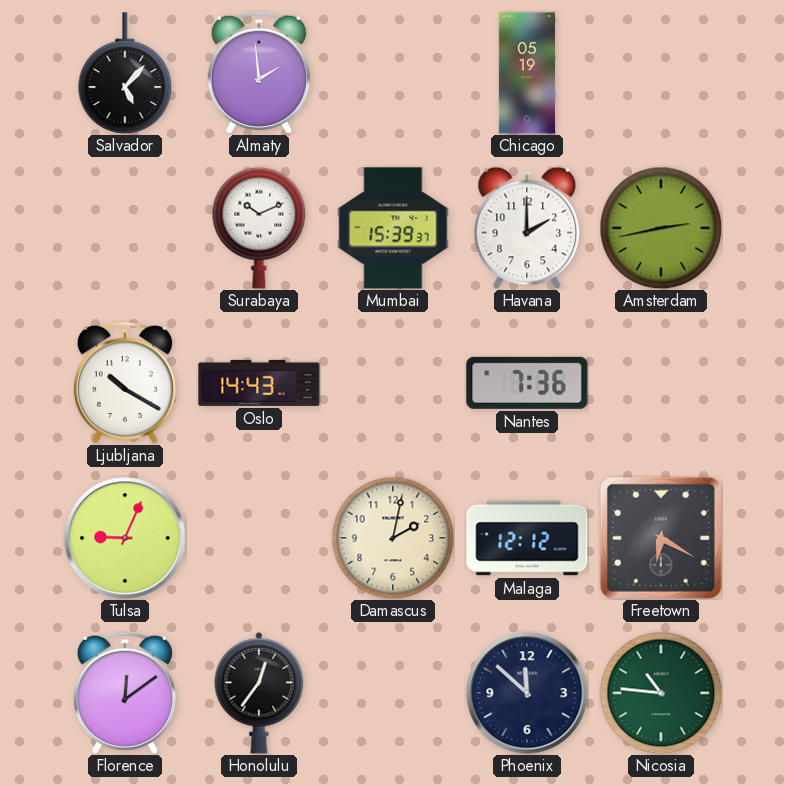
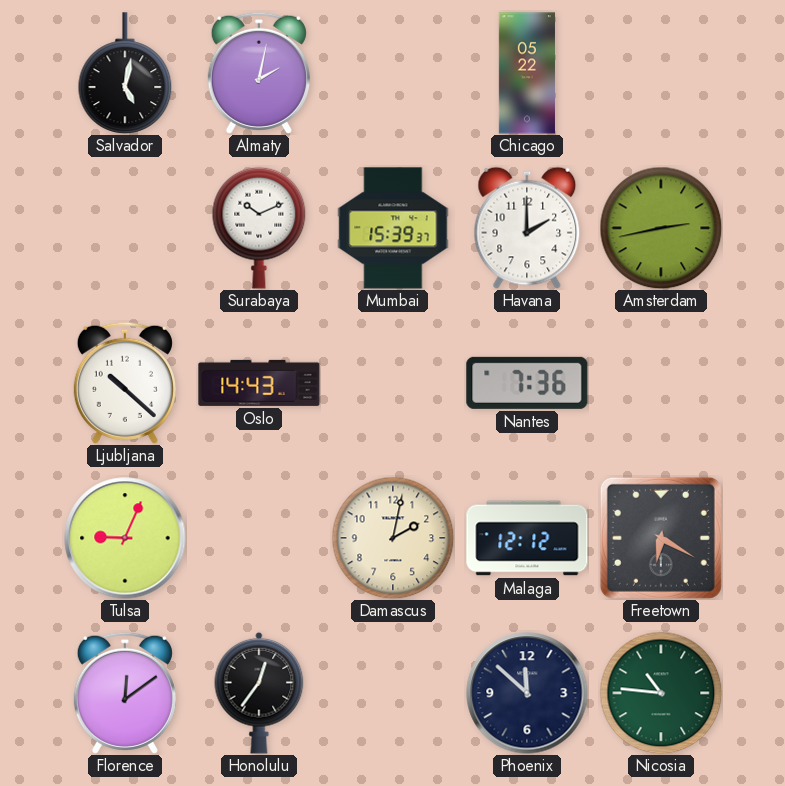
Salvador: 5:07 -> 5:02
Almaty: 1:59 -> 2:02
Chicago: 05:19 -> 05:22
Ljubljana: 10:20 -> 10:22
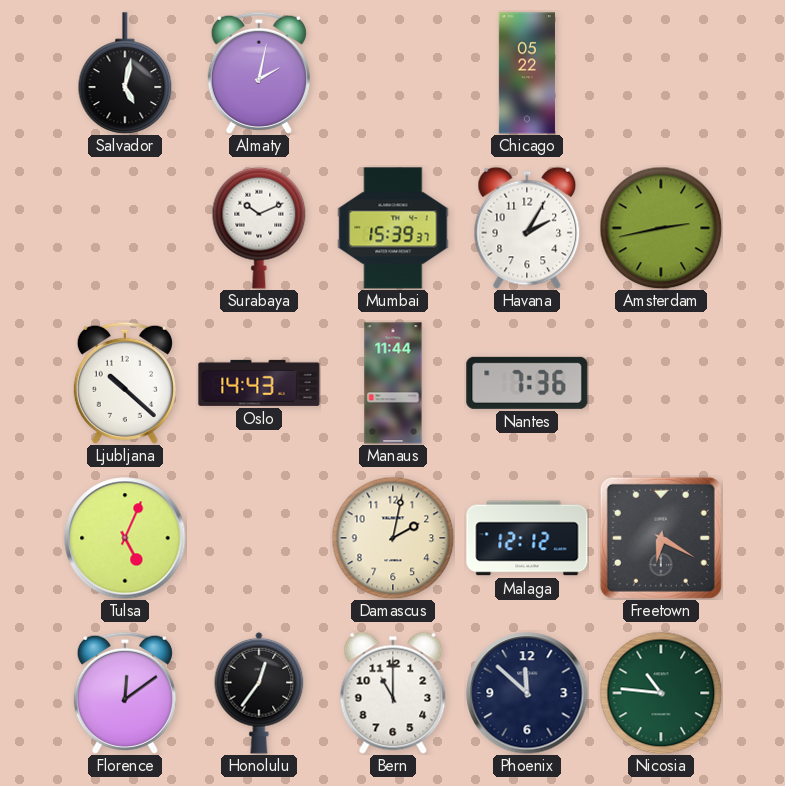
Havana: 2:00 -> 2:05
Manaus: none -> 11:44
Tulsa: 9:04 -> 5:04
Bern: none -> 11:00
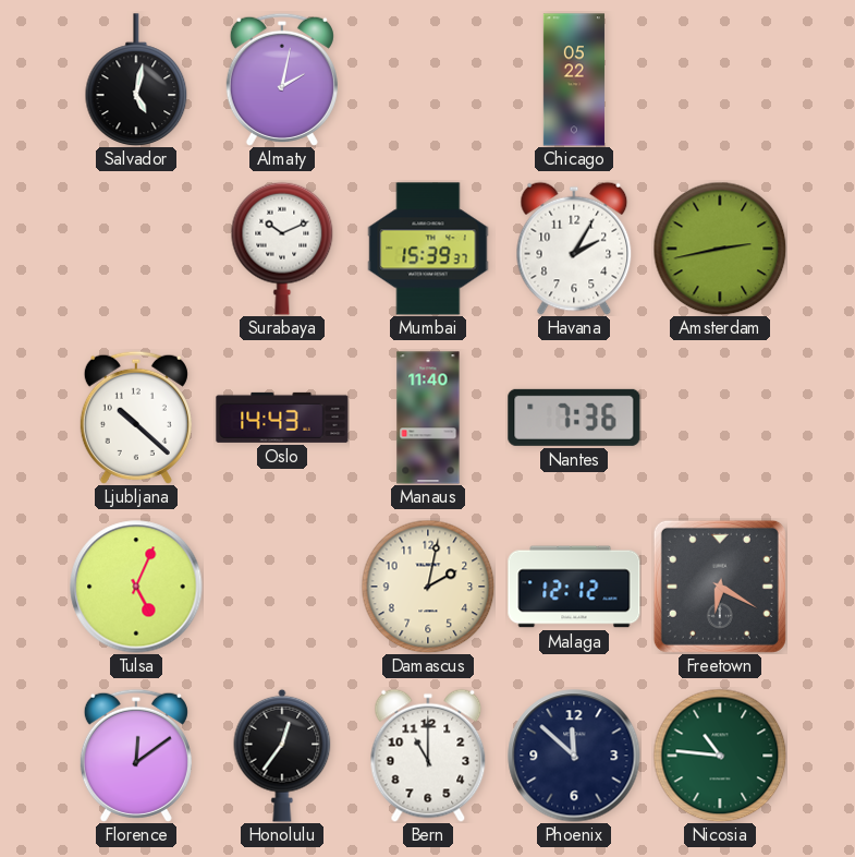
Manaus: 11:44 -> 11:40
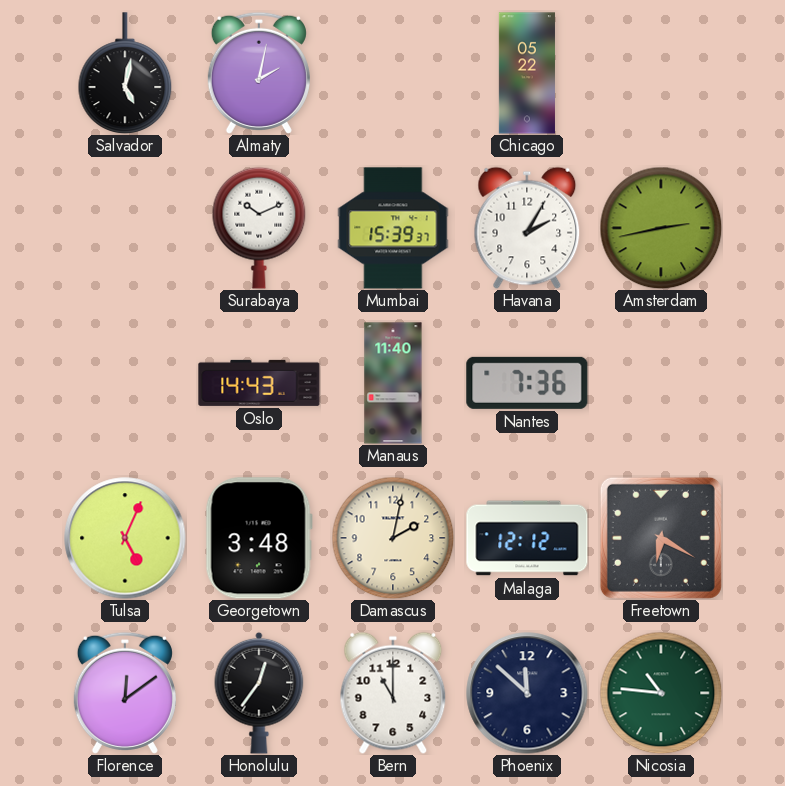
Ljubljana: 10:22 -> none
Georgetown: none -> 3:48
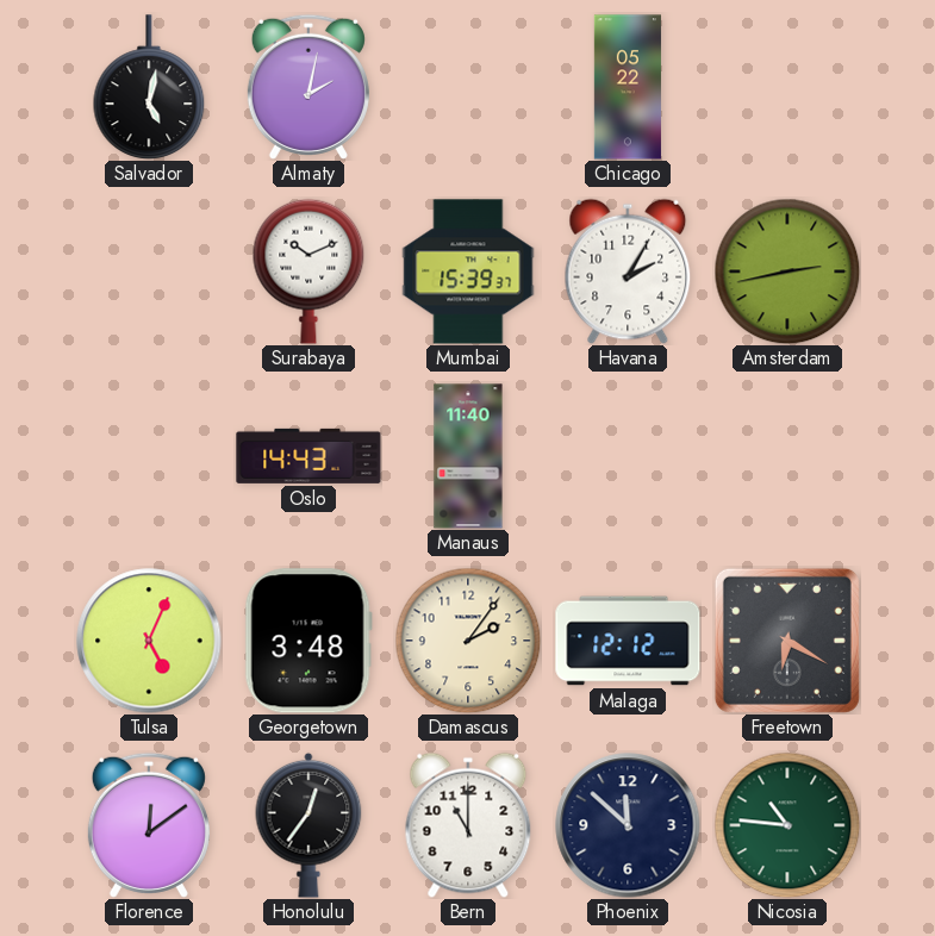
Nantes: 7:36 -> none
Damascus: 2:02 -> 2:06
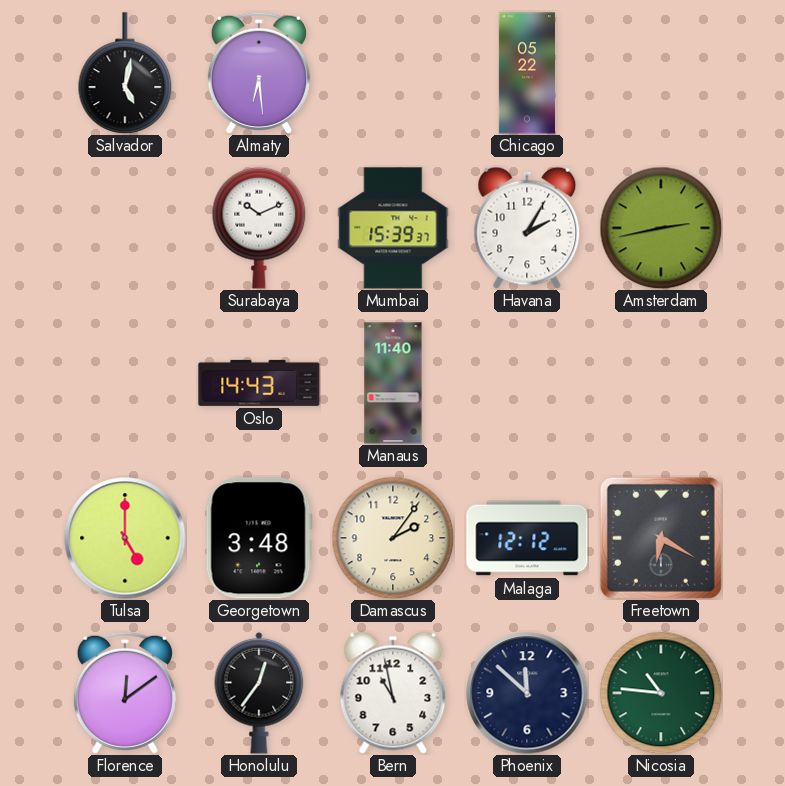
Almaty: 2:02 -> 6:29
Tulsa: 5:04 -> 5:00
Bern: 11:00 -> 10:58
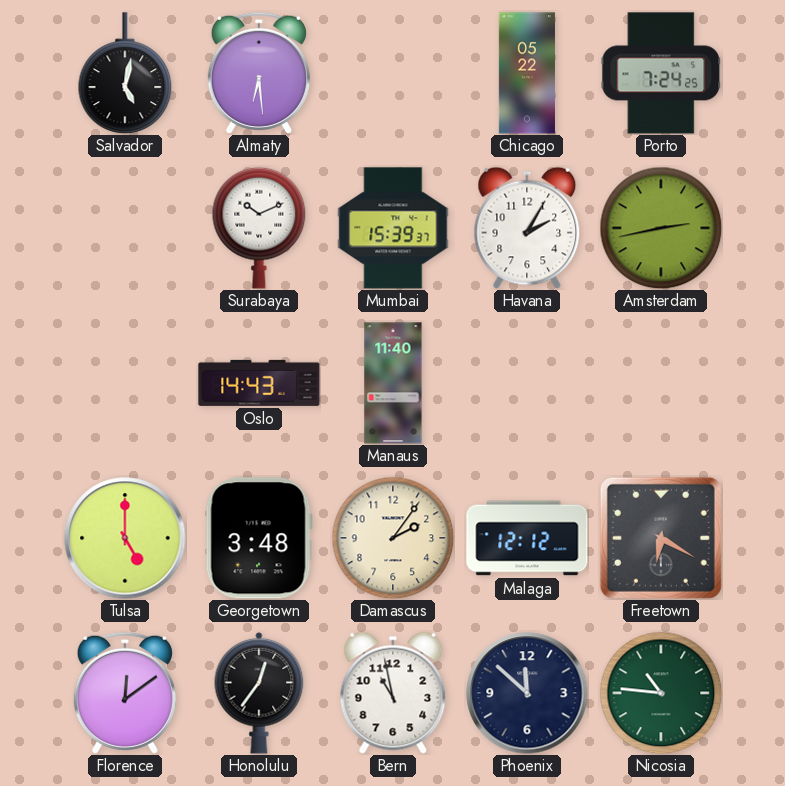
Porto: none -> 7:24
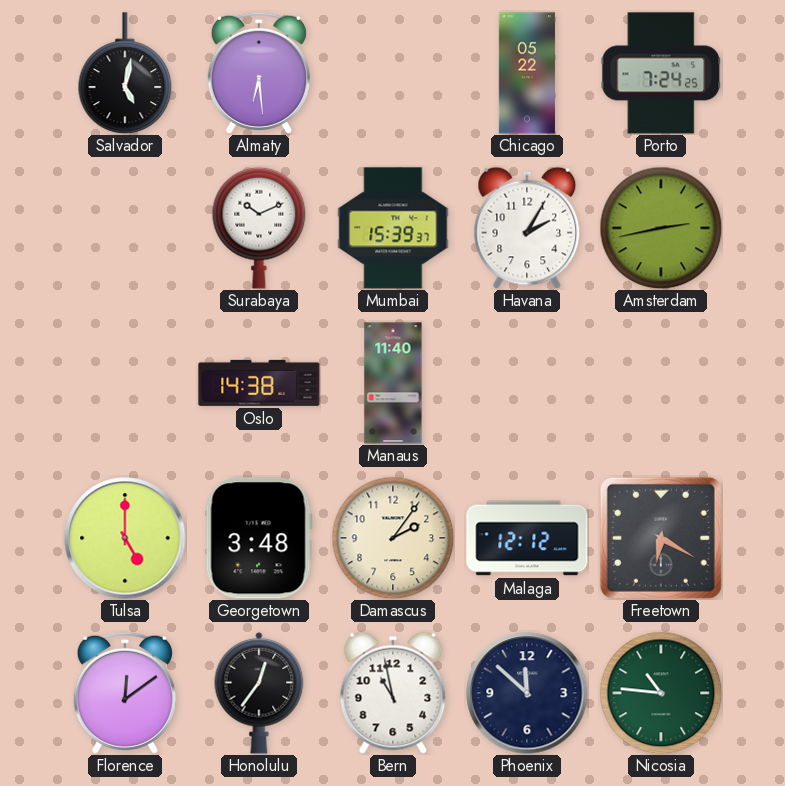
Oslo: 14:43 -> 14:38
